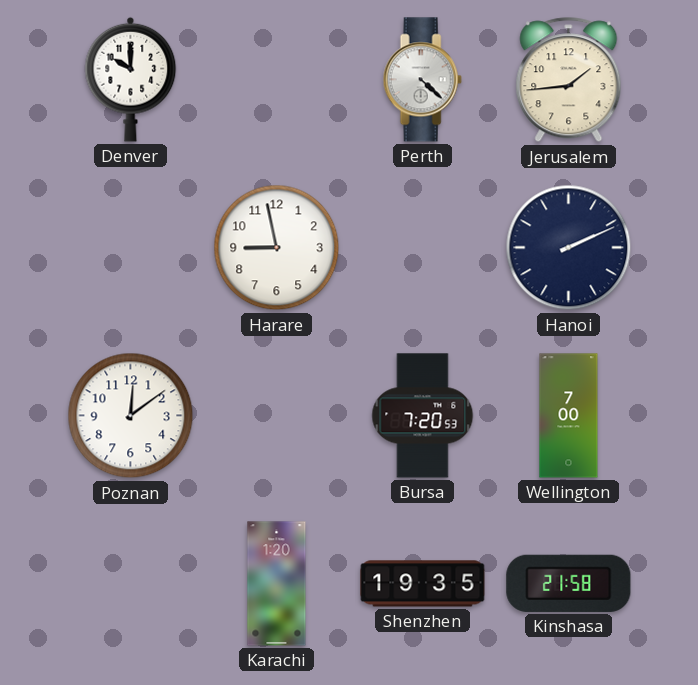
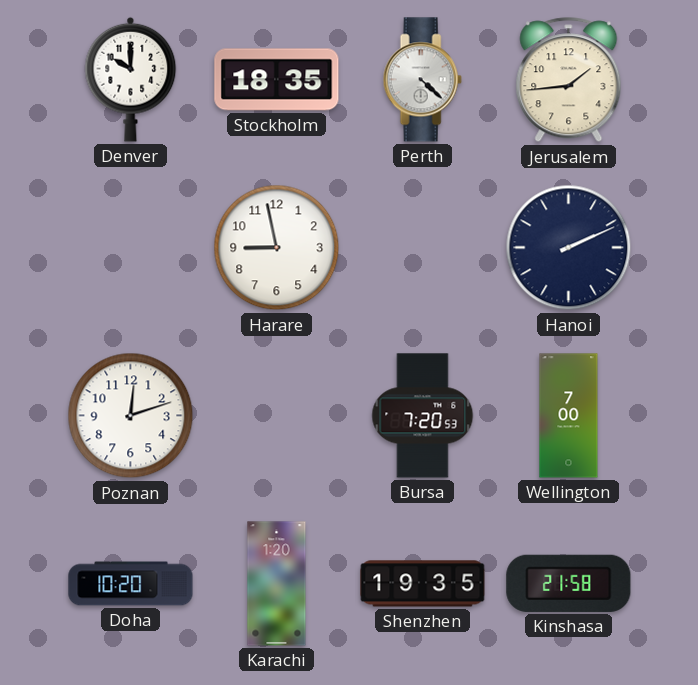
Stockholm: none -> 18:35
Poznan: 12:09 -> 12:12
Doha: none -> 10:20
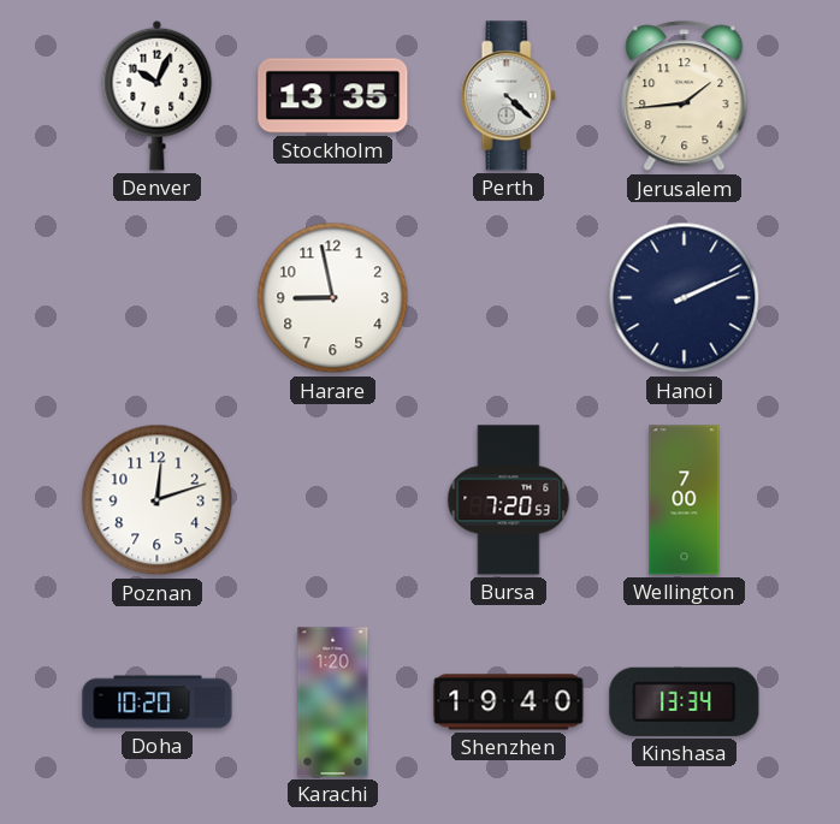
Denver: 10:00 -> 10:04
Stockholm: 18:35 -> 13:35
Shenzhen: 19:35 -> 19:40
Kinshasa: 21:58 -> 13:34
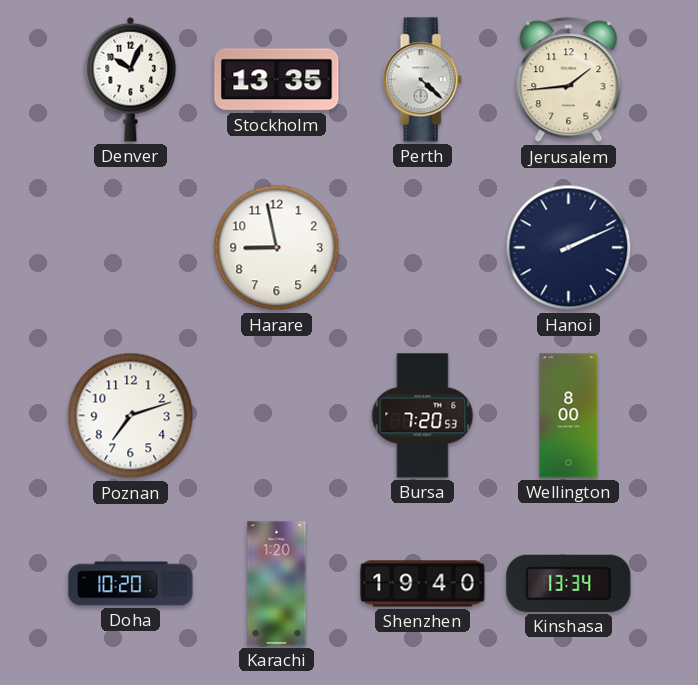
Poznan: 12:12 -> 7:12
Wellington: 7:00 -> 8:00
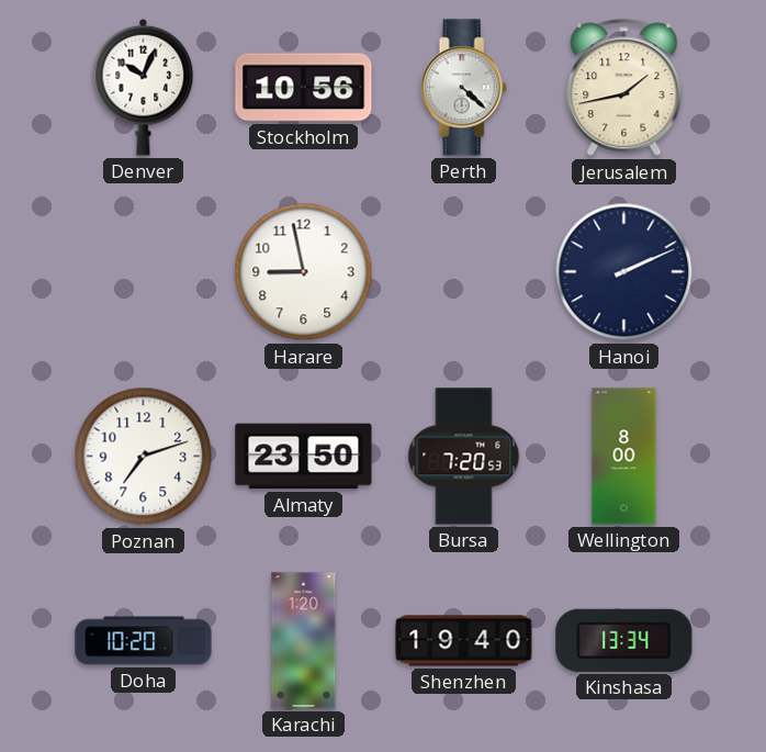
Stockholm: 13:35 -> 10:56
Jerusalem: 1:44 -> 1:43
Almaty: none -> 23:50
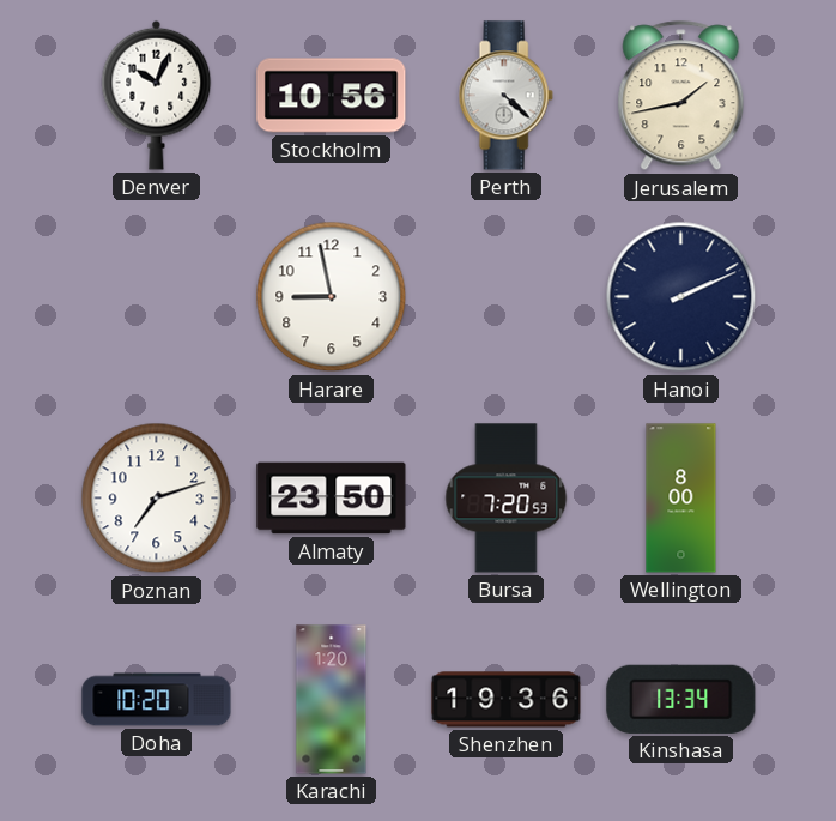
Shenzhen: 19:40 -> 19:36
